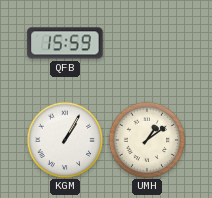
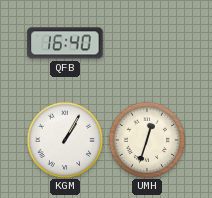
QFB: 15:59 -> 16:40
UMH: 1:09 -> 12:33
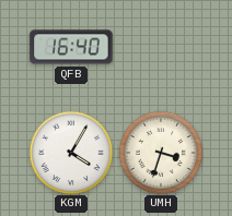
KGM: 1:05 -> 4:05
UMH: 12:33 -> 3:33
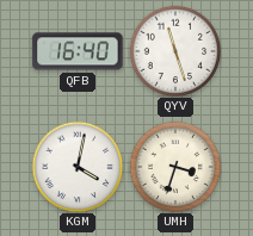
QYV: none -> 11:27
KGM: 4:05 -> 4:02
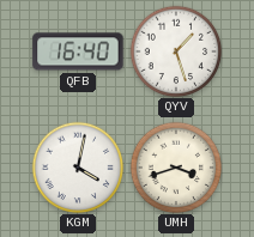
QYV: 11:27 -> 1:27
UMH: 3:33 -> 3:42
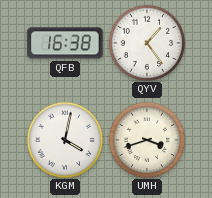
QFB: 16:40 -> 16:38
QYV: 1:27 -> 1:24
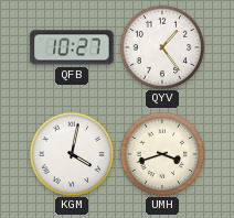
QFB: 16:38 -> 10:27
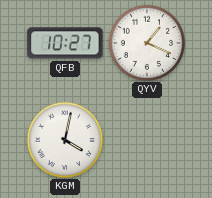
QYV: 1:24 -> 1:19
UMH: 3:42 -> none
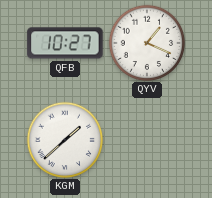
KGM: 4:02 -> 1:38
